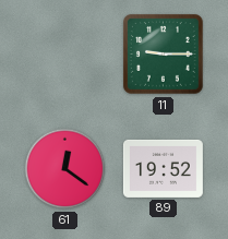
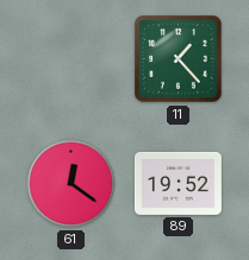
11: 9:15 -> 1:23
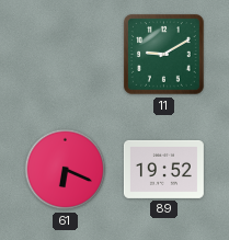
11: 1:23 -> 9:10
61: 12:21 -> 6:19
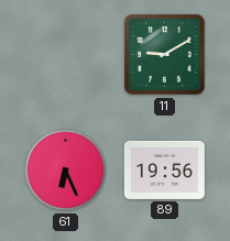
61: 6:19 -> 6:26
89: 19:52 -> 19:56
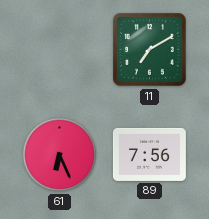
11: 9:10 -> 7:10
89: 19:56 -> 7:56
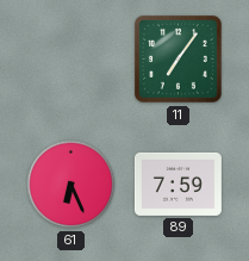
11: 7:10 -> 7:06
89: 7:56 -> 7:59
